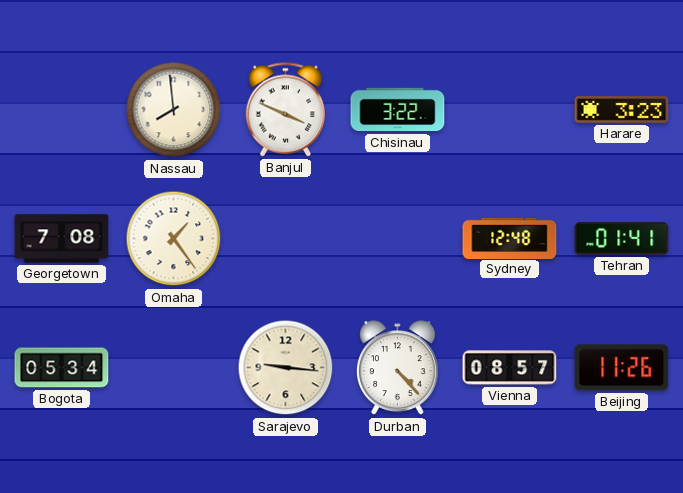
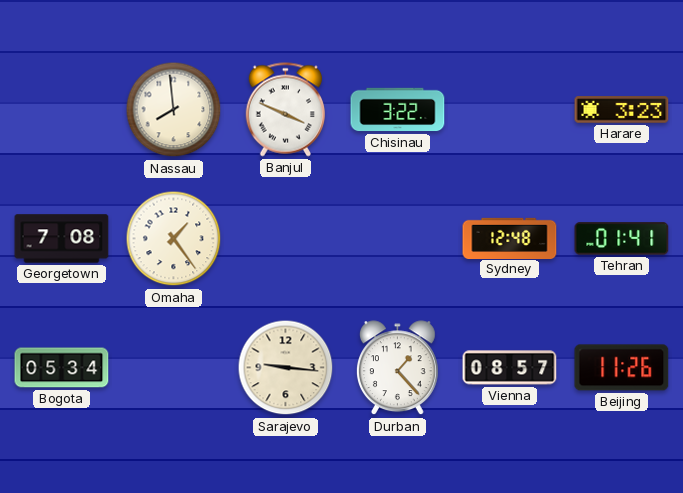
Durban: 4:23 -> 1:23
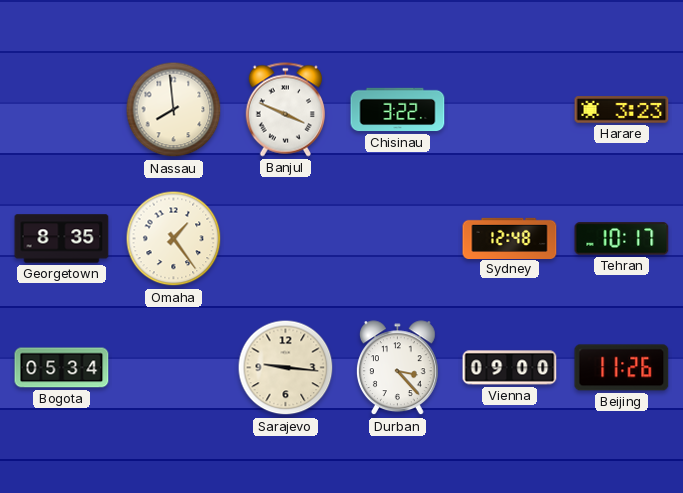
Georgetown: 7:08 -> 8:35
Tehran: 01:41 -> 10:17
Durban: 1:23 -> 3:23
Vienna: 08:57 -> 09:00
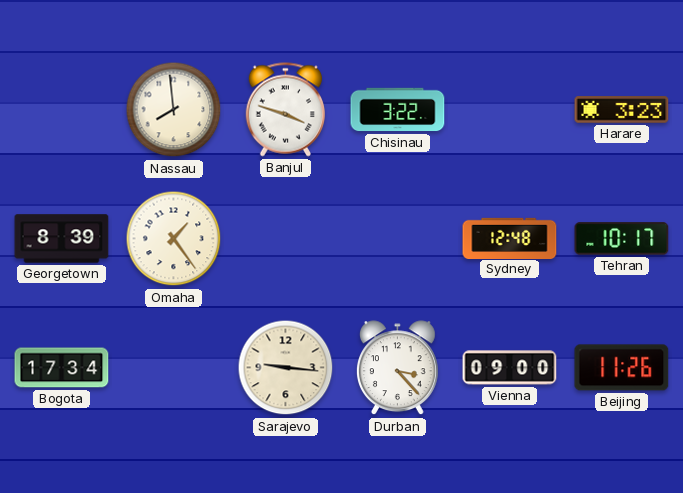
Banjul: 3:49 -> 3:48
Georgetown: 8:35 -> 8:39
Bogota: 05:34 -> 17:34
